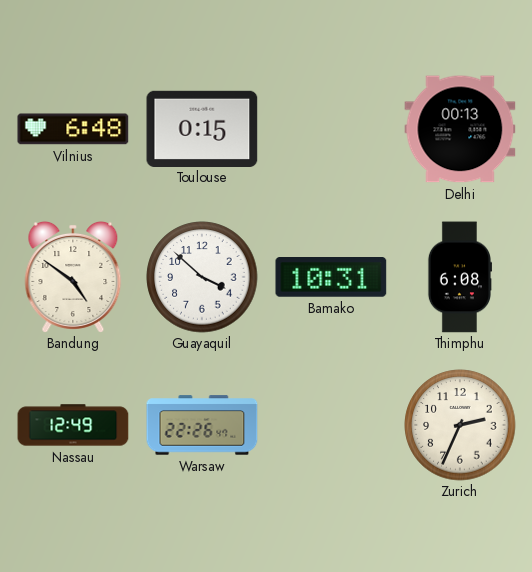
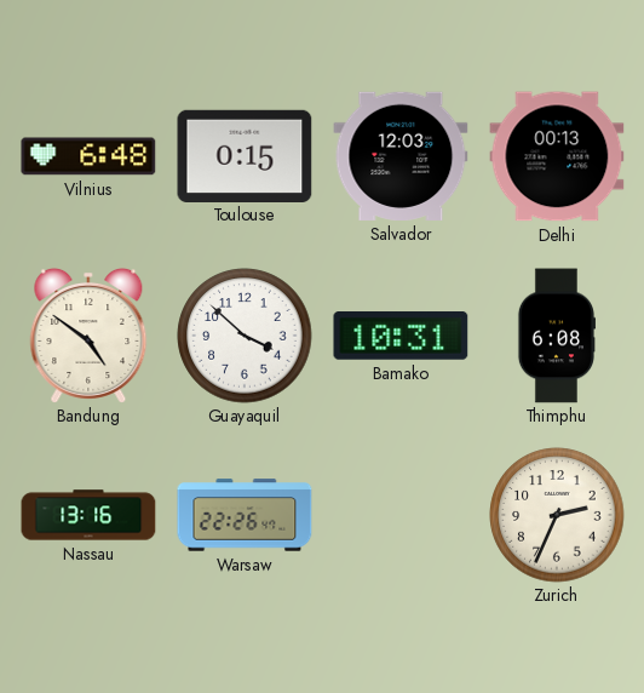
Salvador: none -> 12:03
Nassau: 12:49 -> 13:16
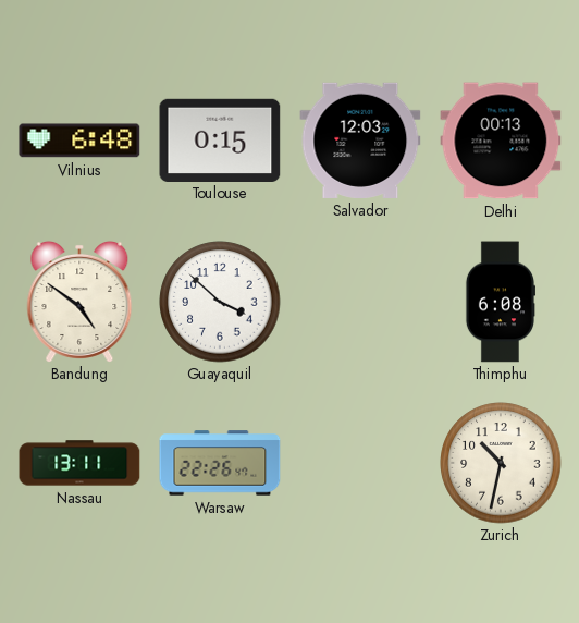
Bamako: 10:31 -> none
Nassau: 13:16 -> 13:11
Zurich: 2:34 -> 10:32
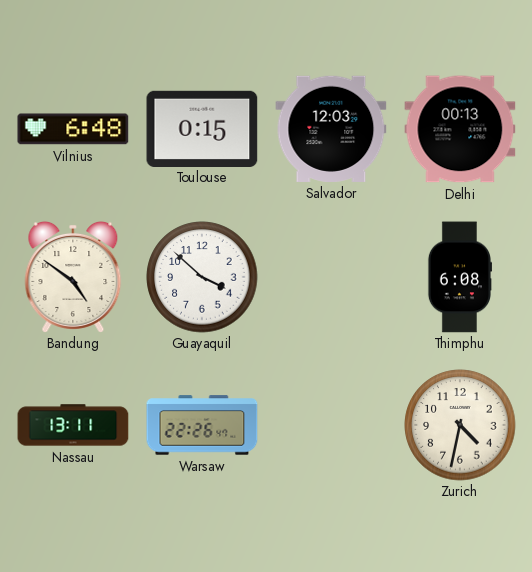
Zurich: 10:32 -> 4:32
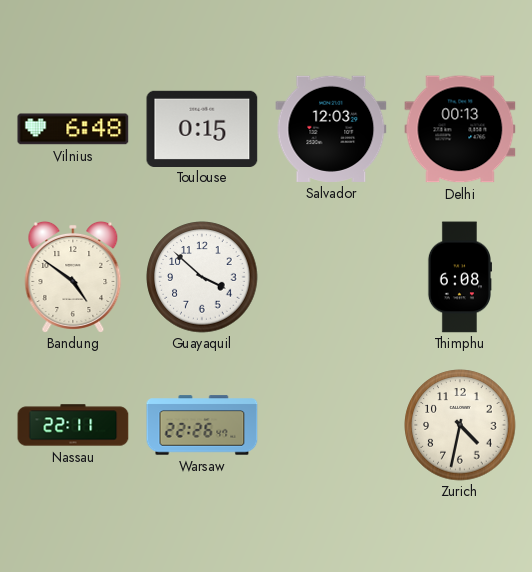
Nassau: 13:11 -> 22:11
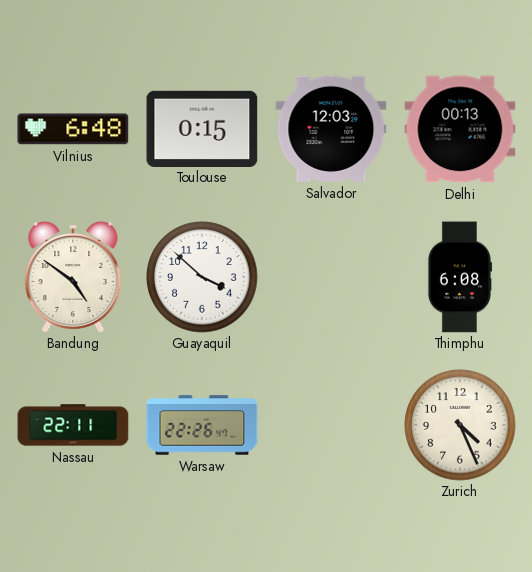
Zurich: 4:32 -> 4:26
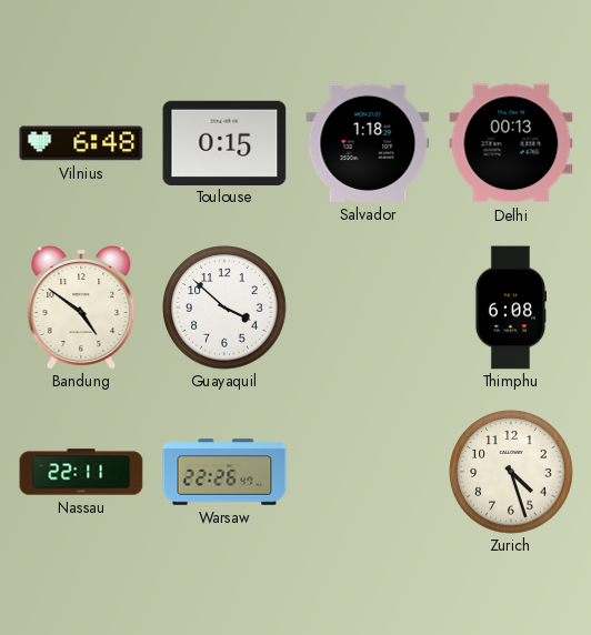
Salvador: 12:03 -> 1:18
Zurich: 4:26 -> 4:27
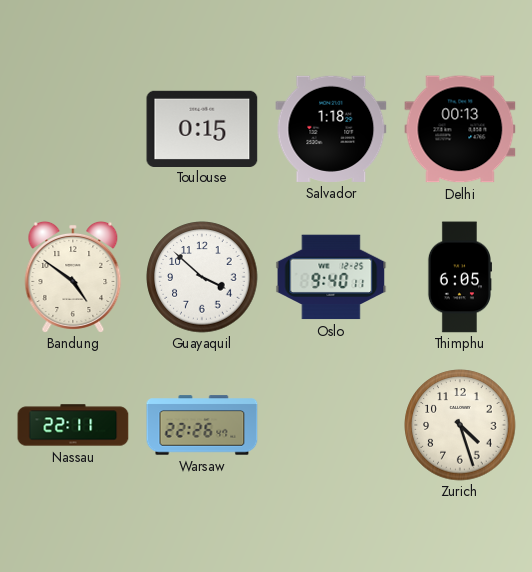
Vilnius: 6:48 -> none
Oslo: none -> 9:40
Thimphu: 6:08 -> 6:05
